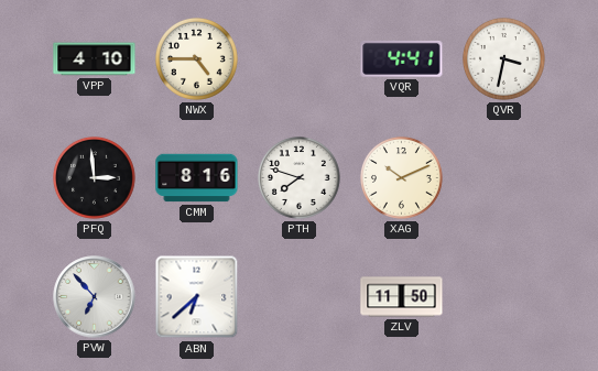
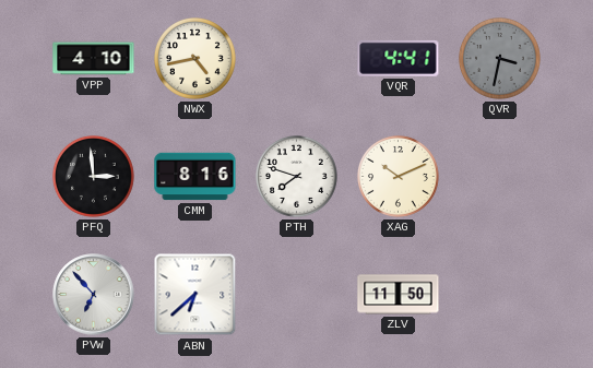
NWX: 4:45 -> 4:43
QVR dial: white -> grey
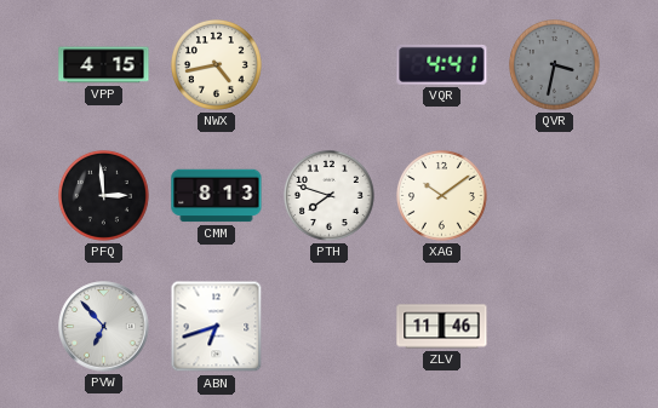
VPP: 4:10 -> 4:15
CMM: 8:16 -> 8:13
XAG: 10:11 -> 10:09
ABN: 6:38 -> 6:42
ZLV: 11:50 -> 11:46
